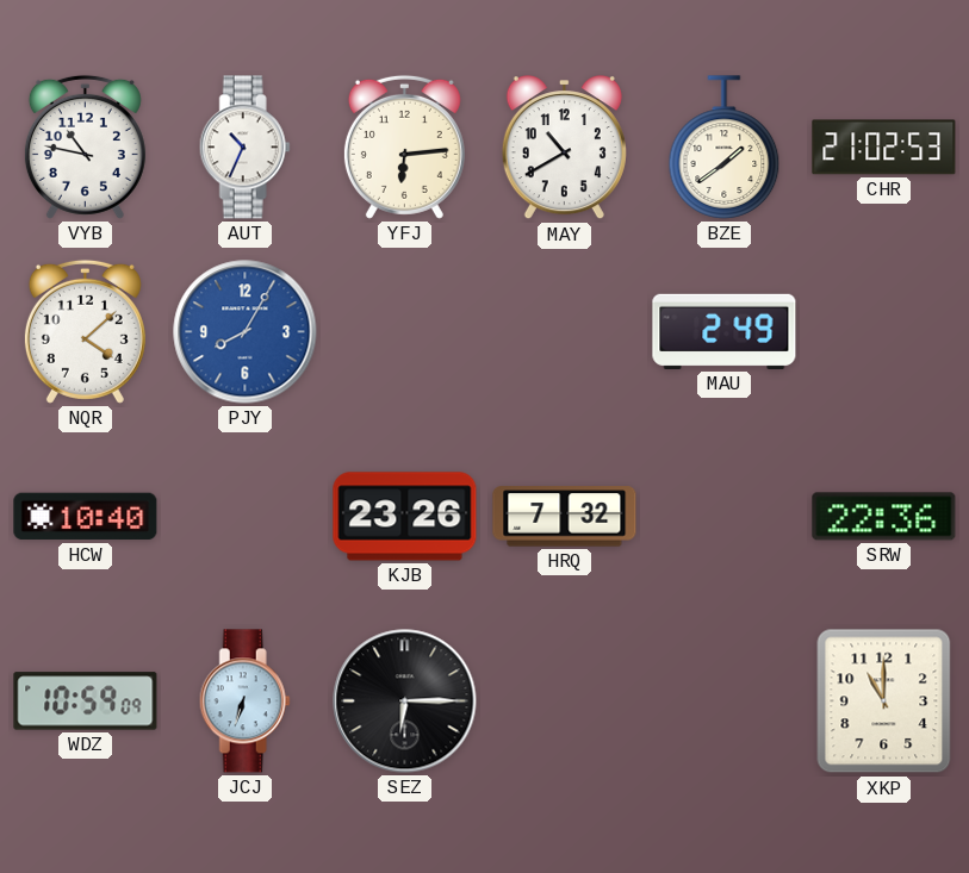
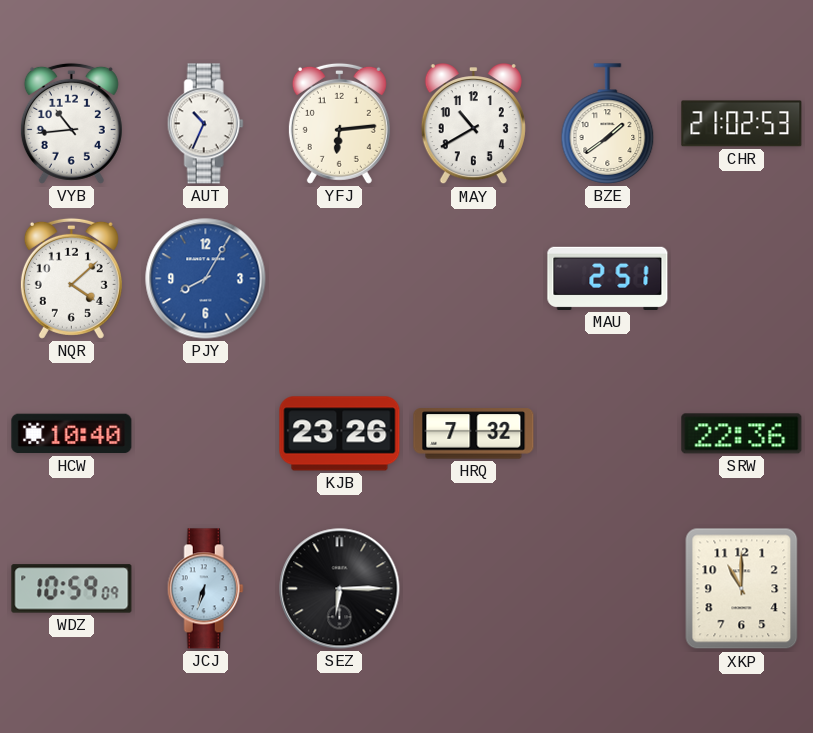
VYB: 10:47 -> 10:44
MAU: 2:49 -> 2:51
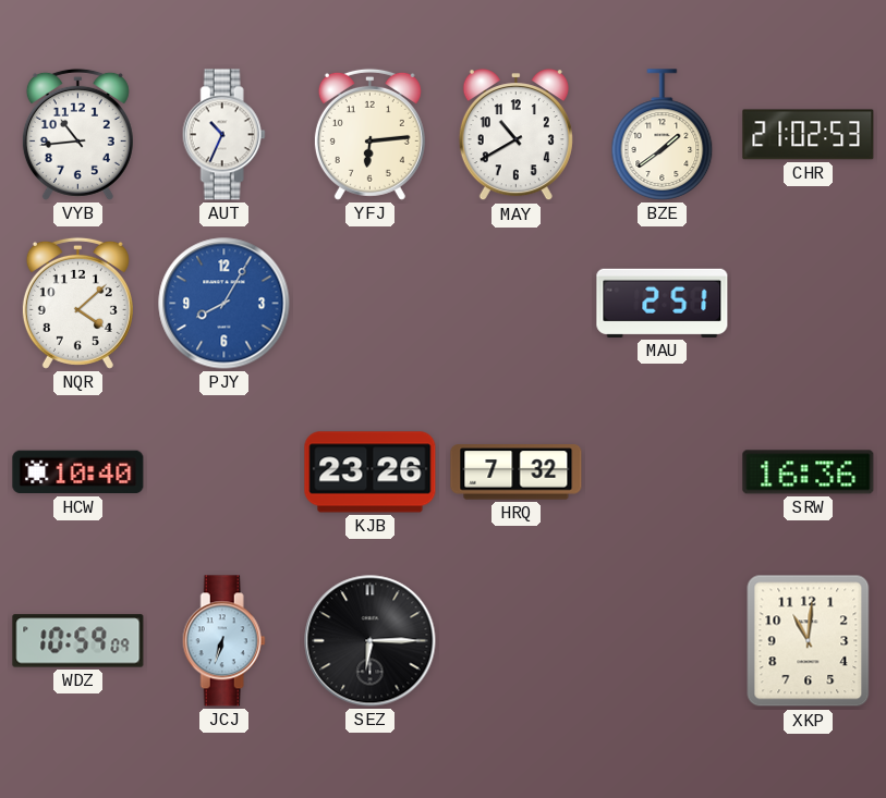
SRW: 22:36 -> 16:36
XKP: 11:00 -> 11:01
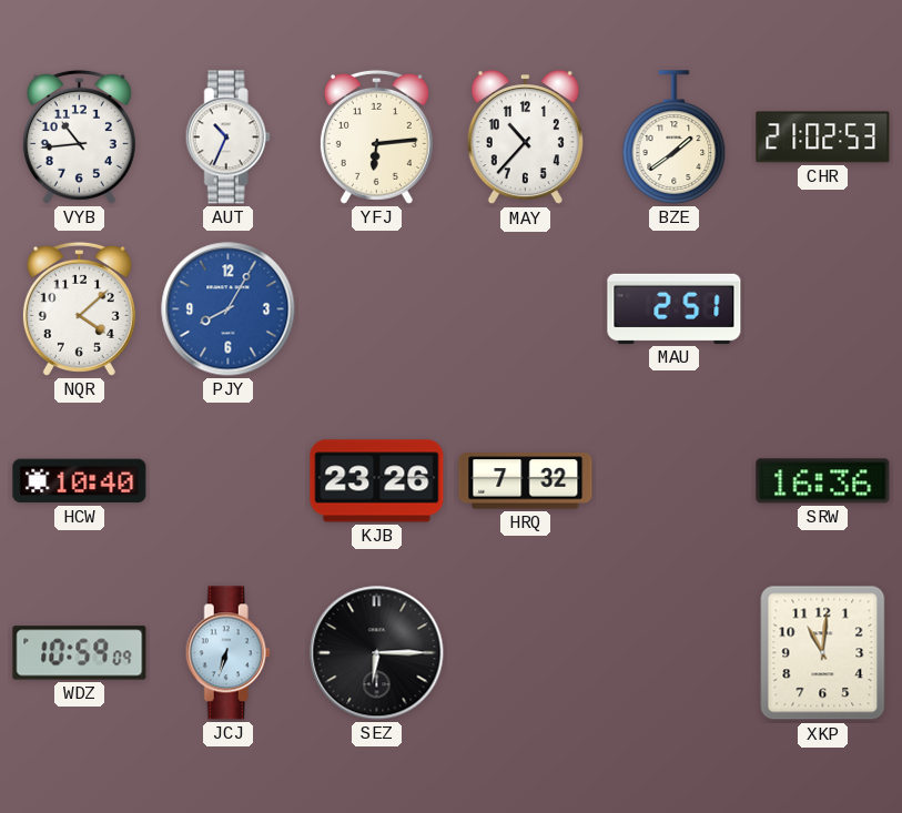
MAY: 10:40 -> 10:37
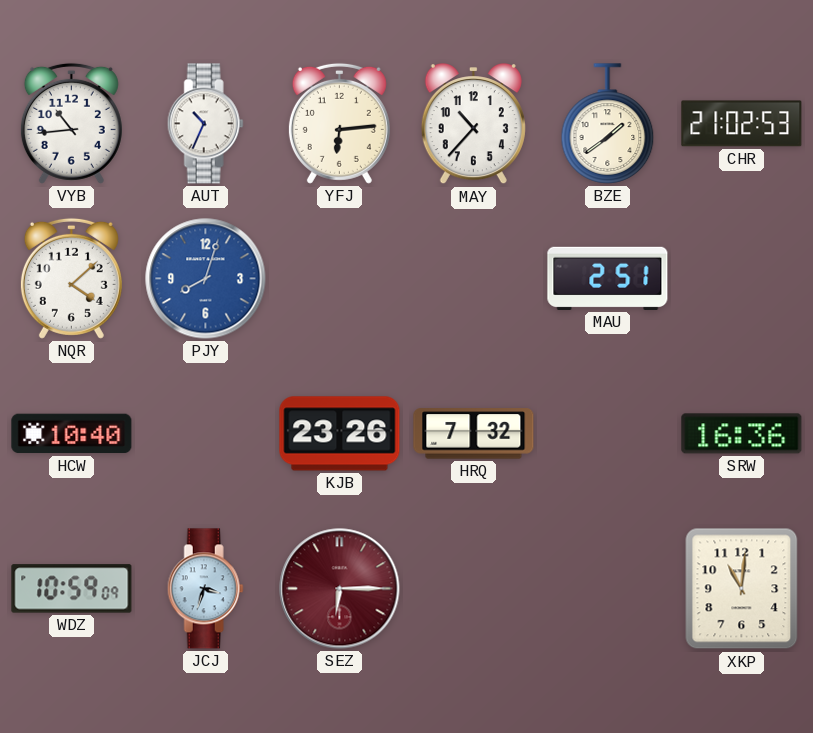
PJY: 8:05 -> 8:03
JCJ: 6:33 -> 3:33
SEZ dial: black -> burgundy
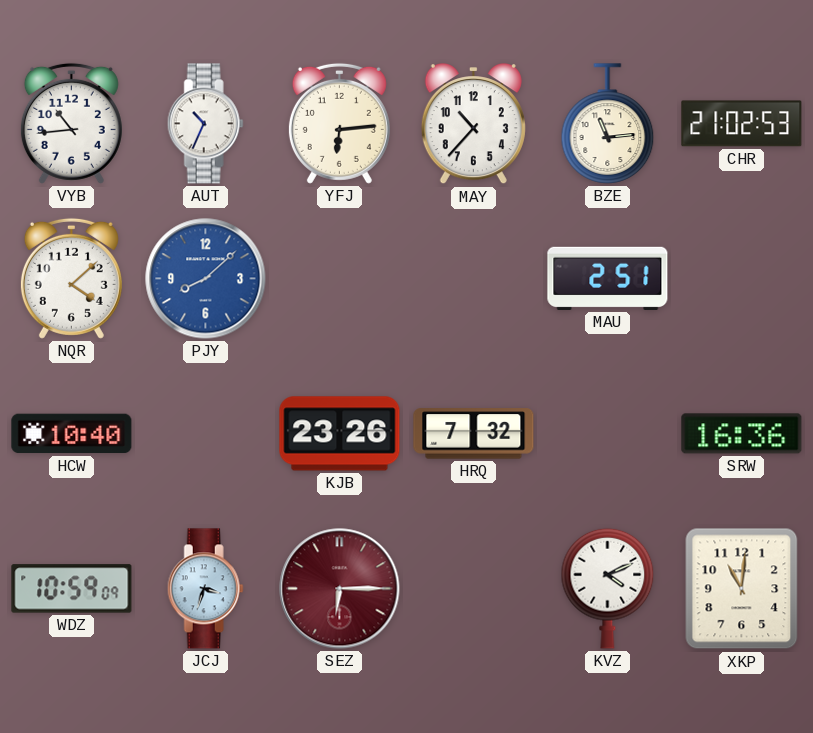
BZE: 1:39 -> 11:14
PJY: 8:03 -> 8:08
KVZ: none -> 4:11
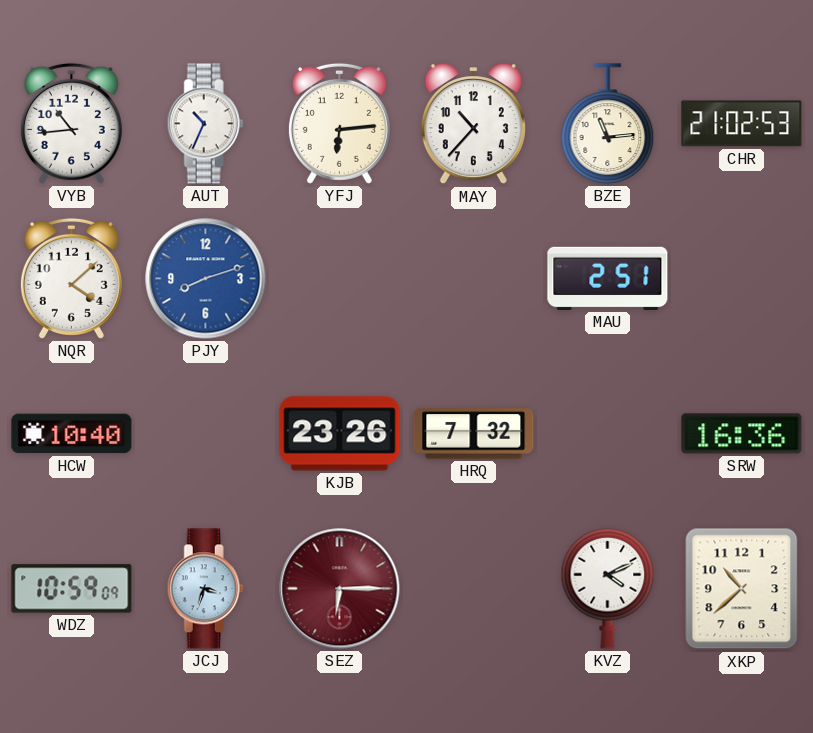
PJY: 8:08 -> 8:12
XKP: 11:01 -> 10:38
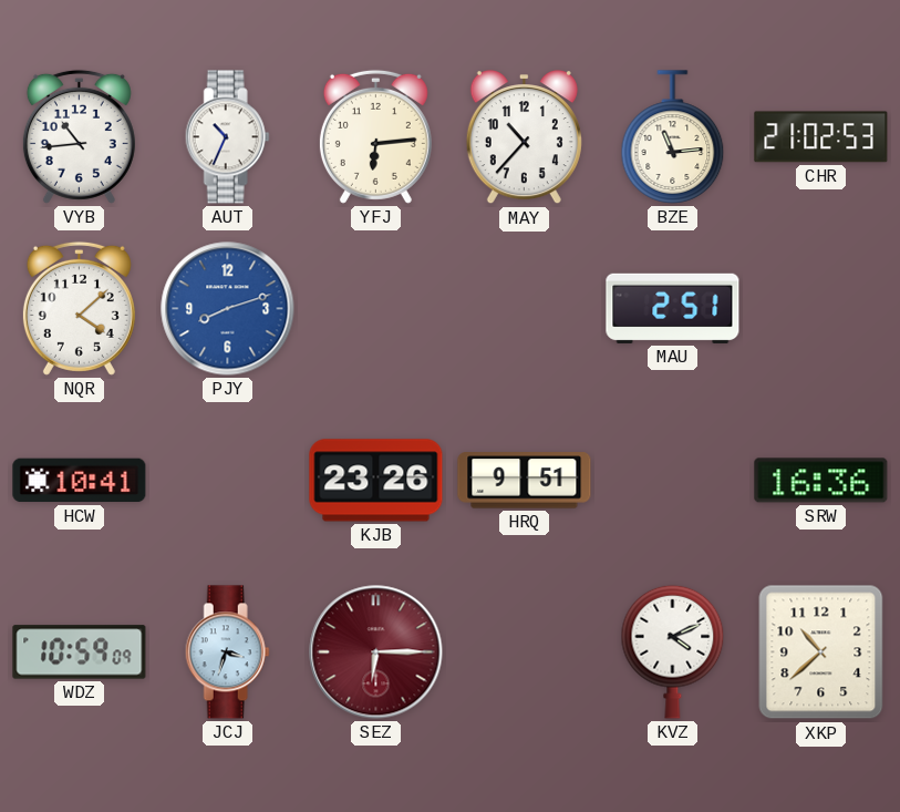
HCW: 10:40 -> 10:41
HRQ: 7:32 -> 9:51
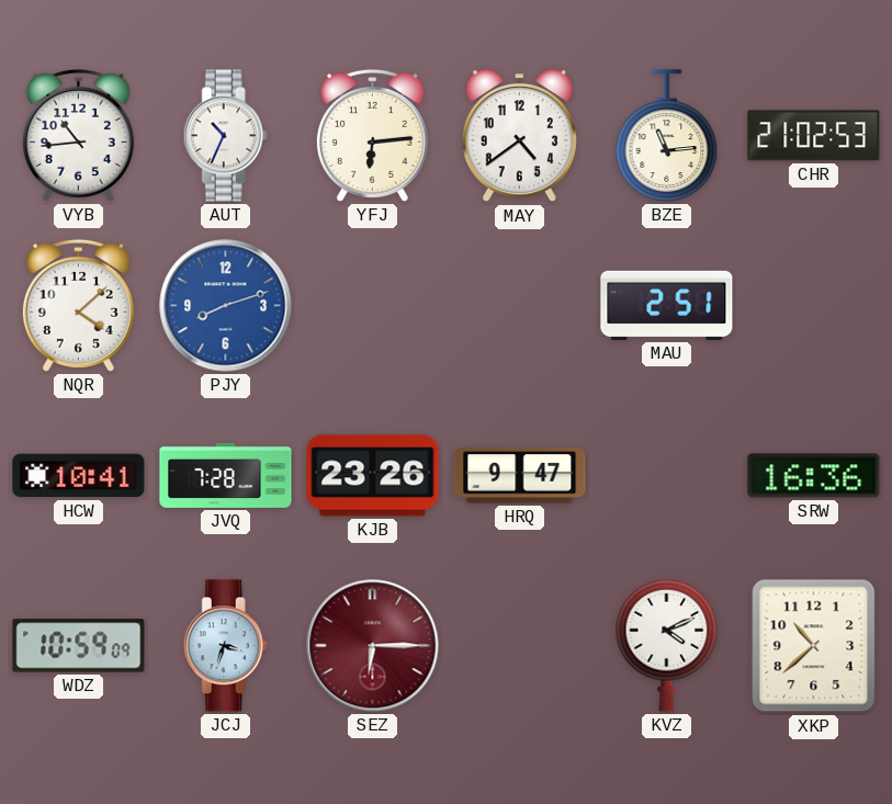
MAY: 10:37 -> 4:39
JVQ: none -> 7:28
HRQ: 9:51 -> 9:47
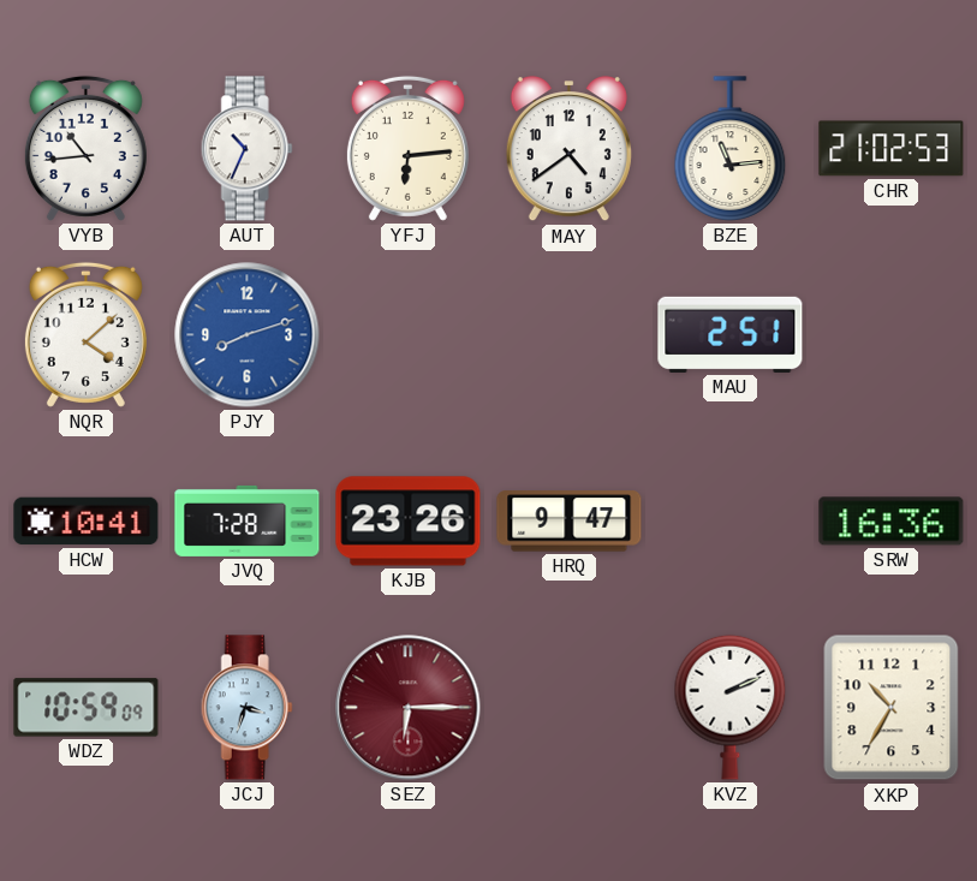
KVZ: 4:11 -> 2:11
XKP: 10:38 -> 10:35
